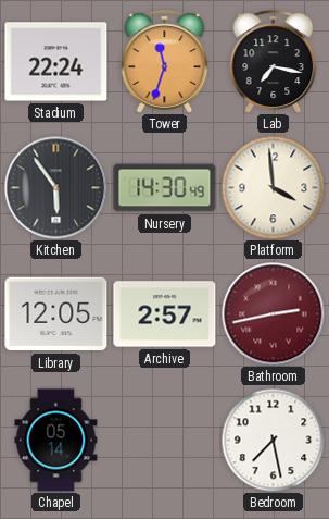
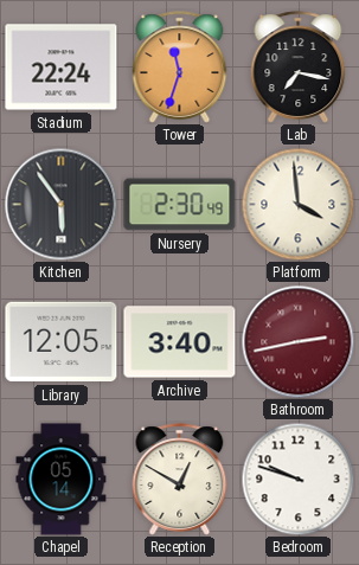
Nursery: 14:30 -> 2:30
Archive: 2:57 -> 3:40
Reception: none -> 12:50
Bedroom: 7:28 -> 9:48
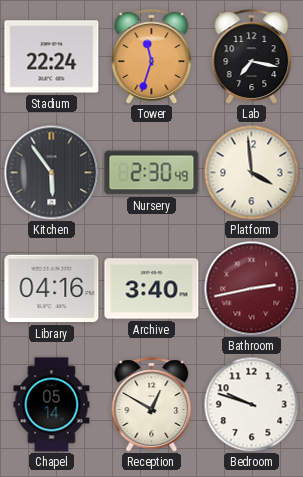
Library: 12:05 -> 04:16
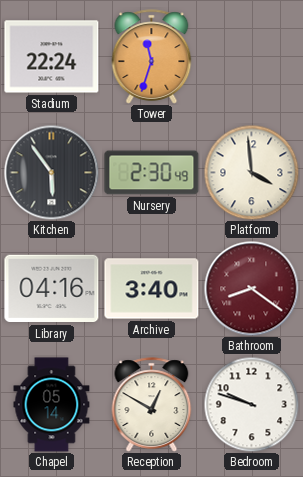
Lab: 7:17 -> none
Bathroom: 2:43 -> 8:21
